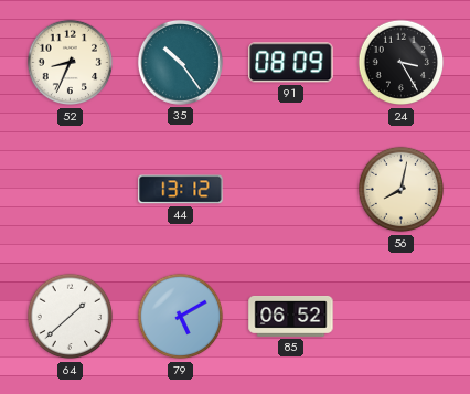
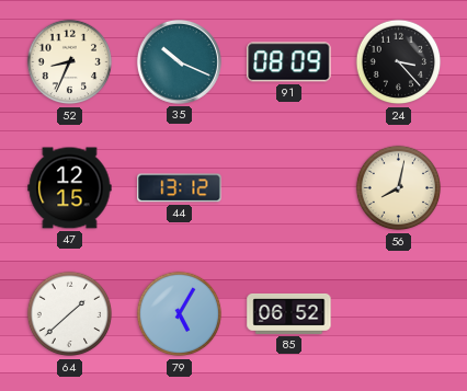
35: 10:24 -> 10:19
24: 3:25 -> 3:23
47: none -> 12:15
79: 5:10 -> 5:05
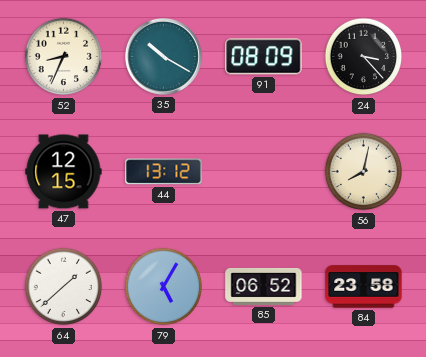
35: 10:19 -> 10:20
84: none -> 23:58
